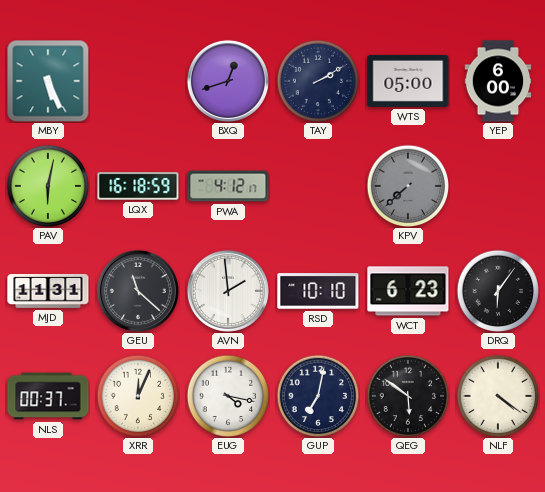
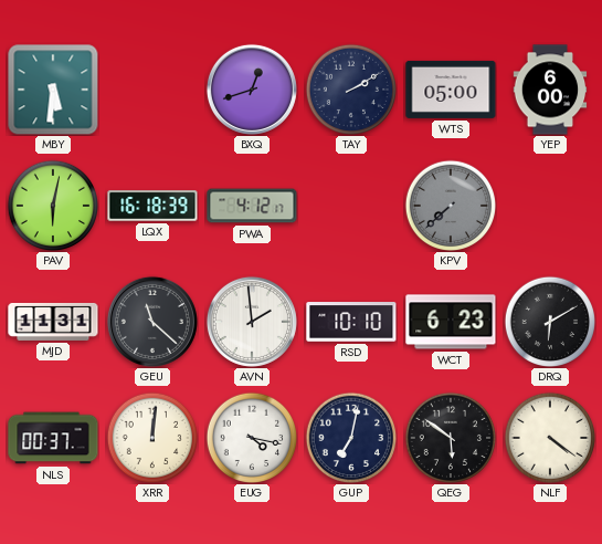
MBY: 5:26 -> 5:31
LQX: 16:18:59 -> 16:18:39
DRQ: 6:06 -> 6:10
XRR: 12:04 -> 12:01
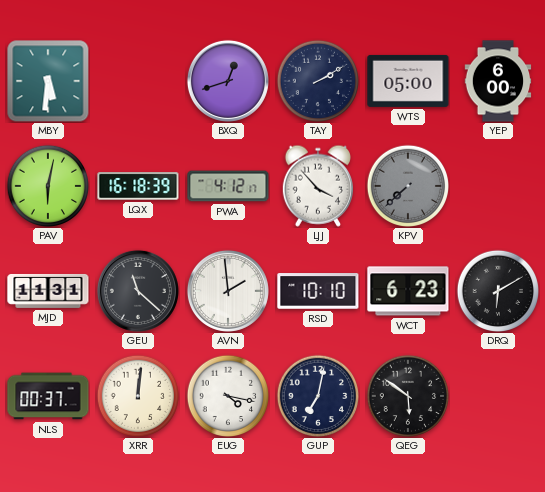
LJJ: none -> 3:53
NLF: 4:21 -> none
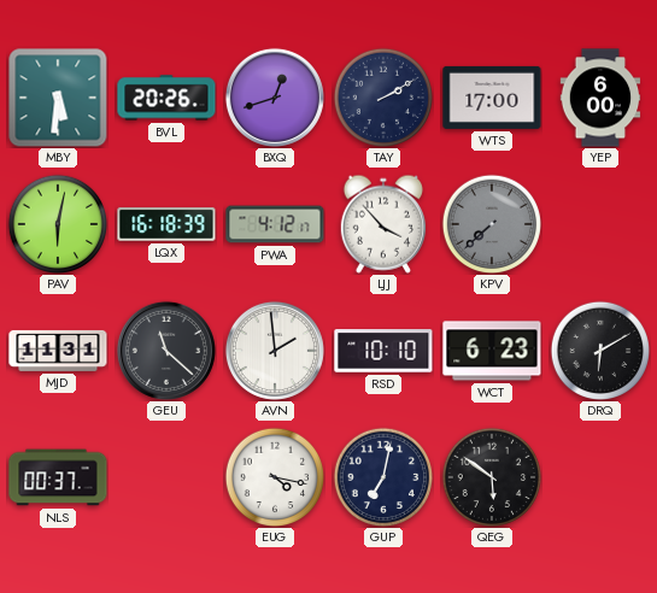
BVL: none -> 20:26
WTS: 05:00 -> 17:00
XRR: 12:01 -> none
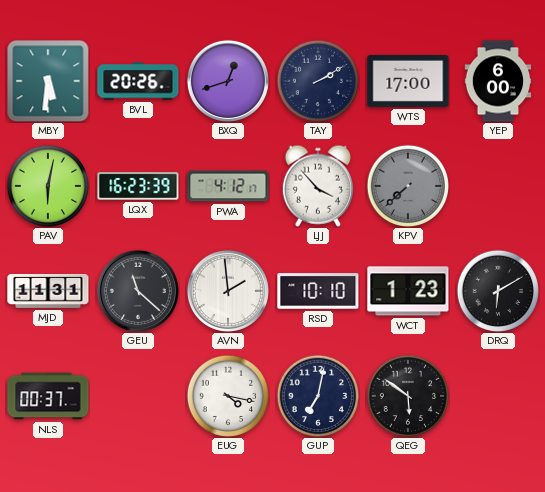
LQX: 16:18 -> 16:23
WCT: 6:23 -> 1:23
